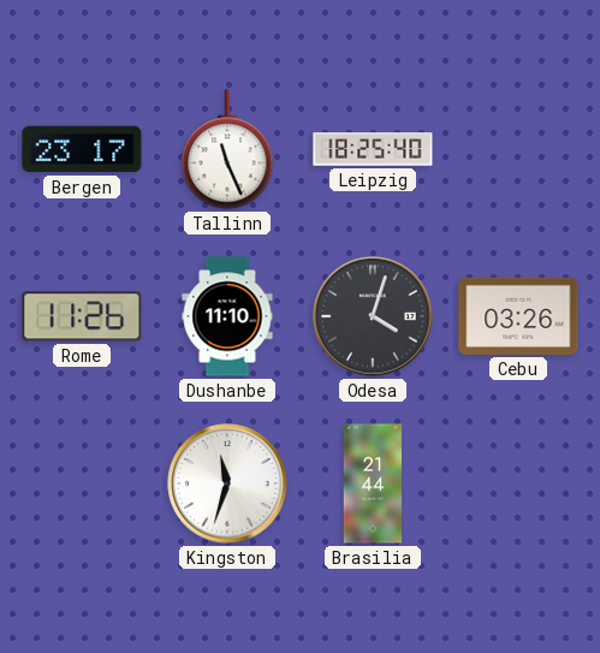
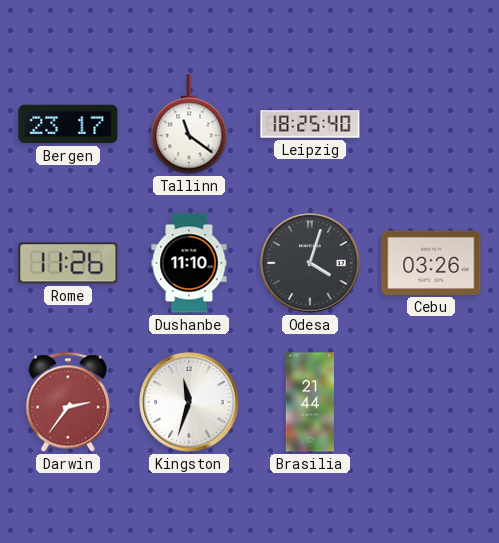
Tallinn: 11:26 -> 11:21
Darwin: none -> 2:36
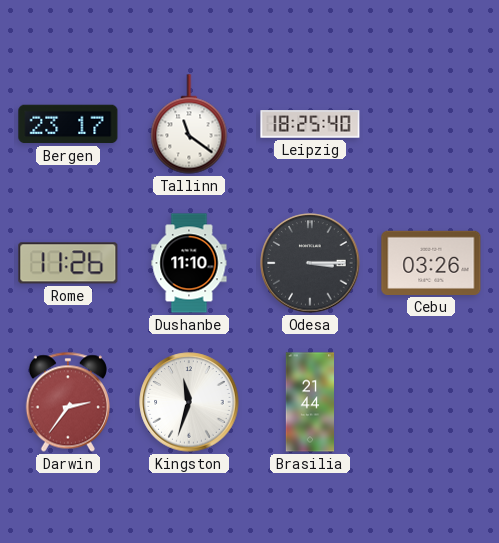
Odesa: 4:03 -> 3:15
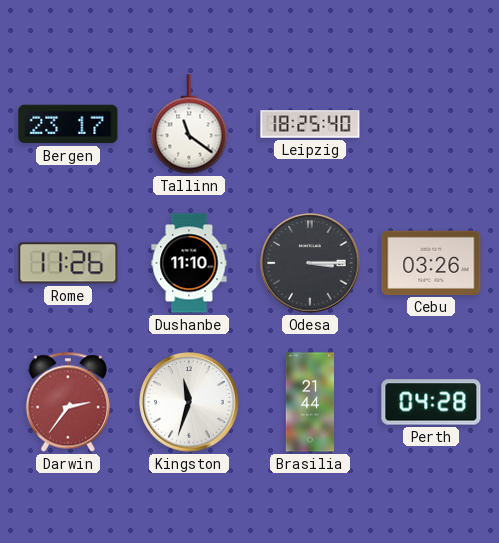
Perth: none -> 04:28
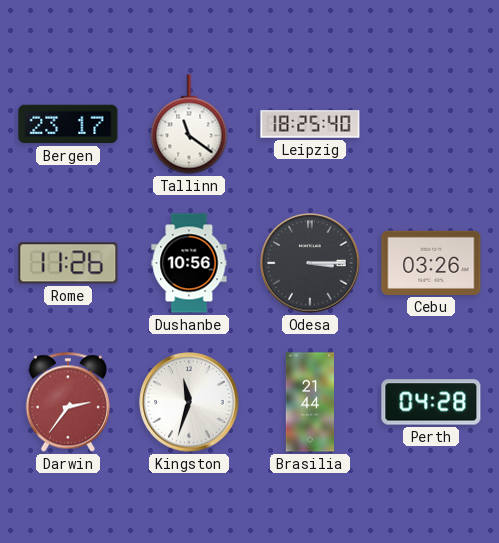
Dushanbe: 11:10 -> 10:56
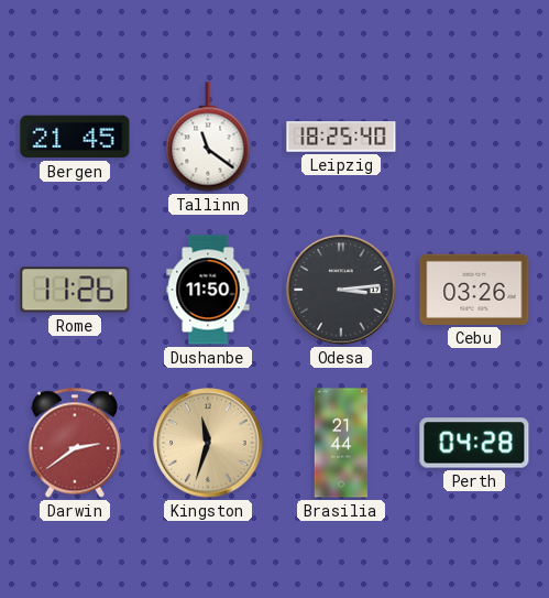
Bergen: 23:17 -> 21:45
Dushanbe: 10:56 -> 11:50
Odesa: 3:15 -> 3:14
Darwin: 2:36 -> 2:39
Kingston dial: white -> champagne
